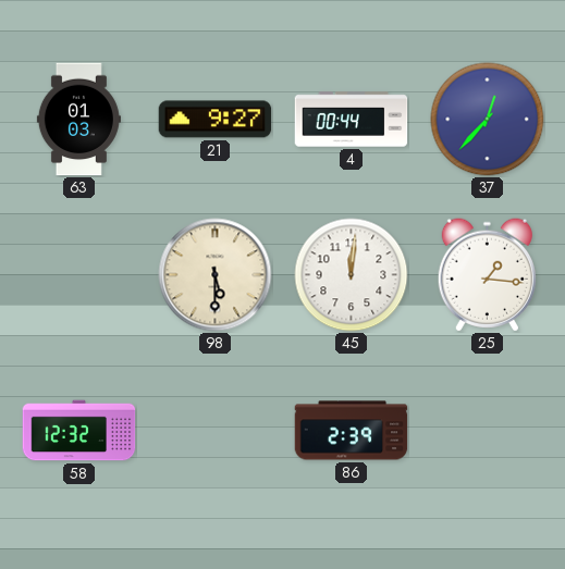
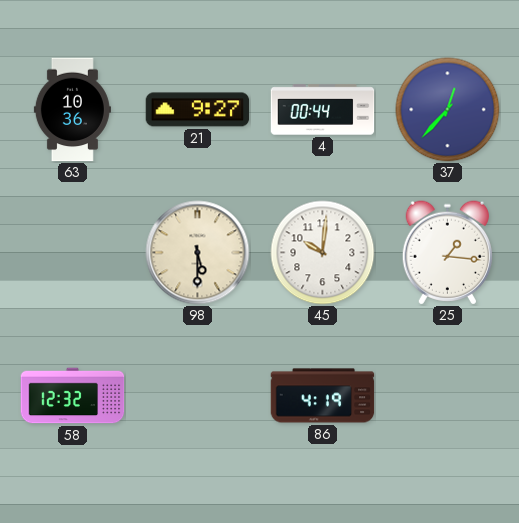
63: 01:03 -> 10:36
45: 12:01 -> 10:01
86: 2:39 -> 4:19
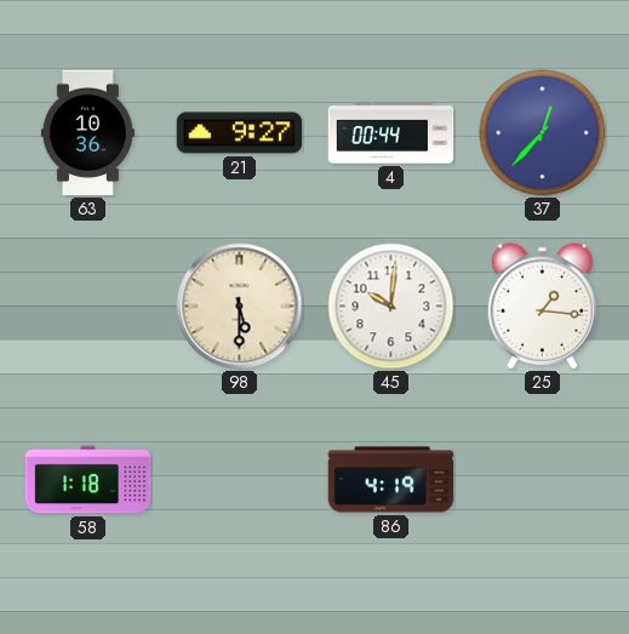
58: 12:32 -> 1:18
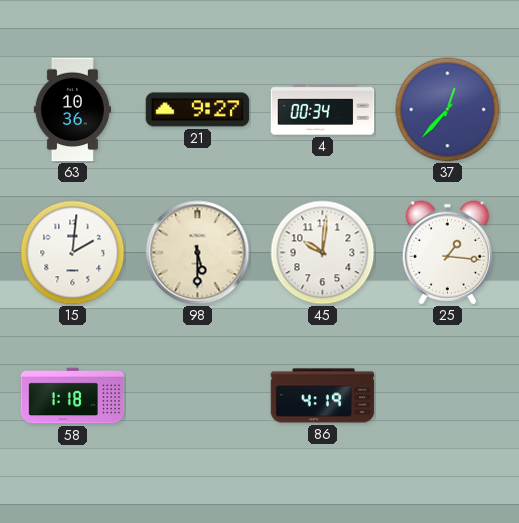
4: 00:44 -> 00:34
15: none -> 2:01
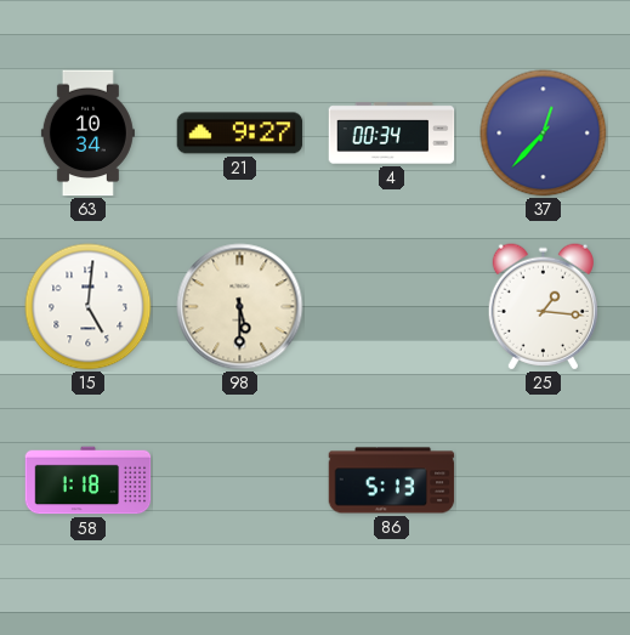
63: 10:36 -> 10:34
15: 2:01 -> 5:01
45: 10:01 -> none
86: 4:19 -> 5:13
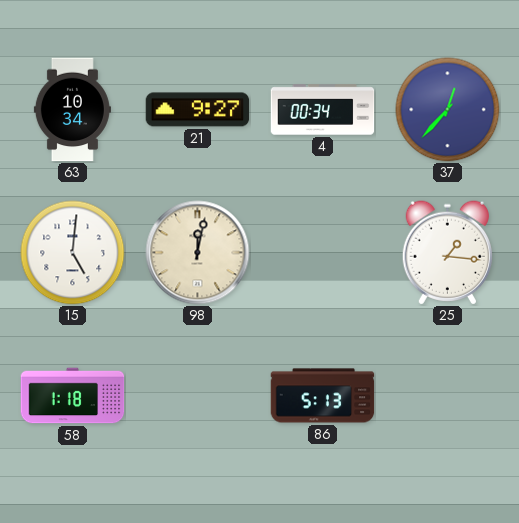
98: 5:30 -> 12:02
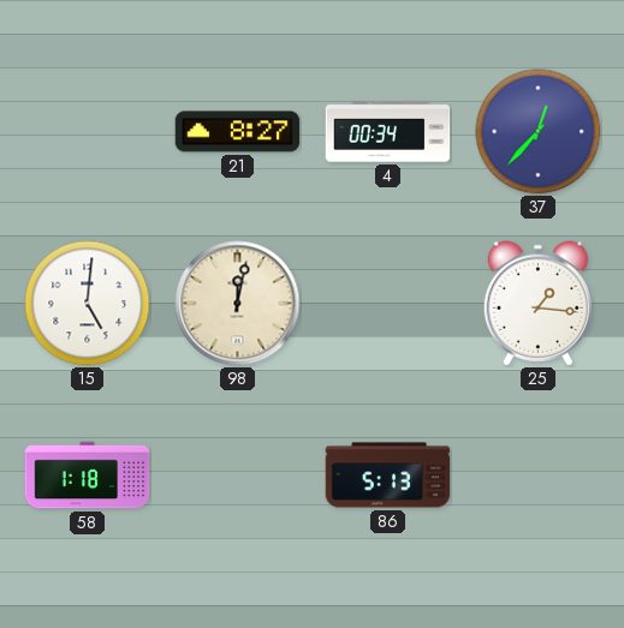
63: 10:34 -> none
21: 9:27 -> 8:27
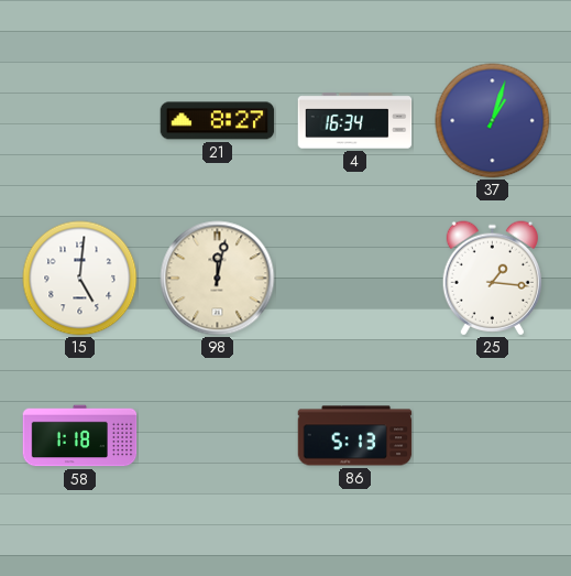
4: 00:34 -> 16:34
37: 12:37 -> 1:03
